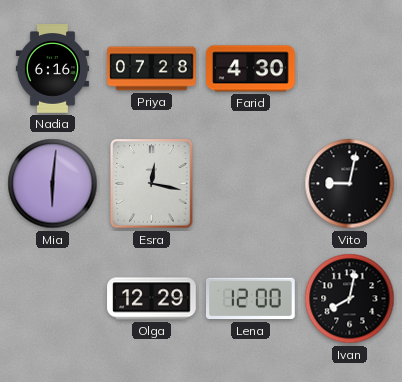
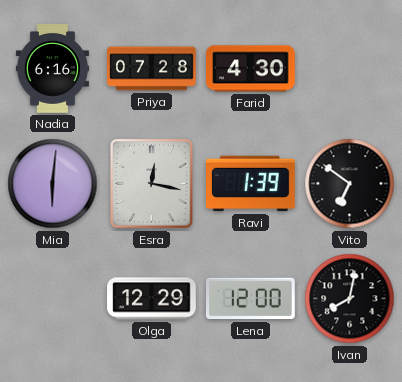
Ravi: none -> 1:39
Vito: 9:02 -> 6:51
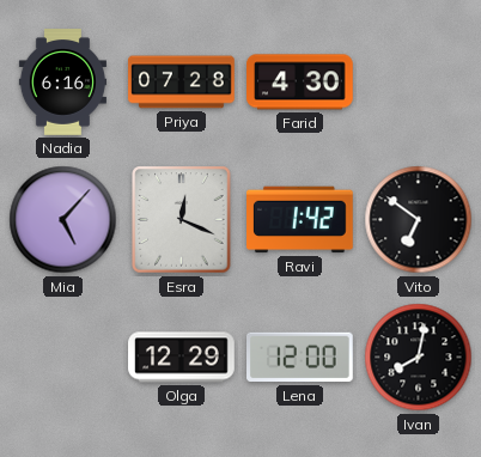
Mia: 6:01 -> 5:07
Esra: 12:17 -> 12:19
Ravi: 1:39 -> 1:42
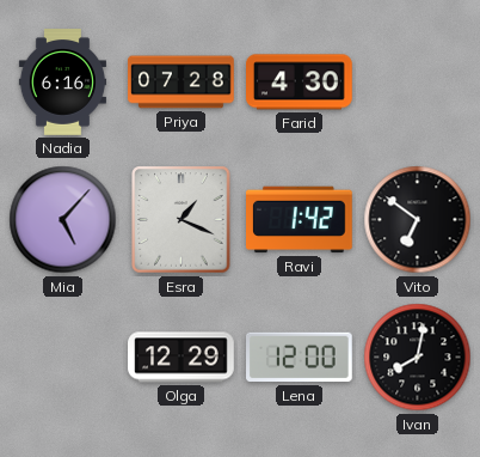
Esra: 12:19 -> 1:19
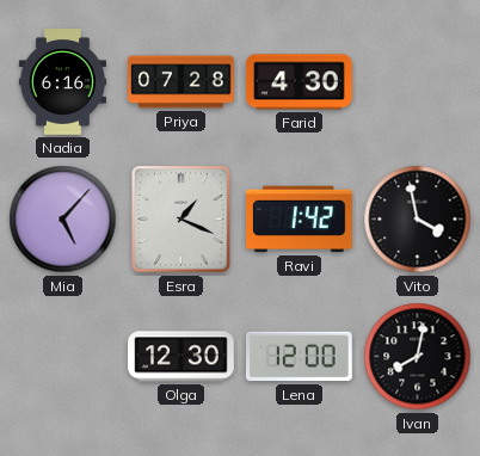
Vito: 6:51 -> 3:58
Olga: 12:29 -> 12:30
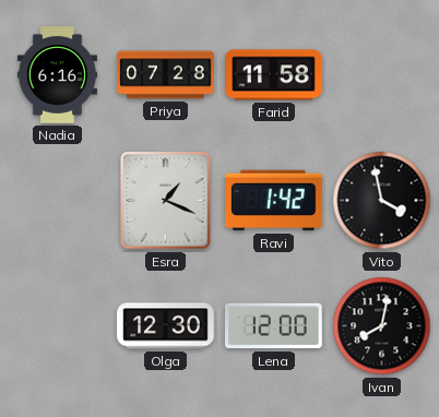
Farid: 4:30 -> 11:58
Mia: 5:07 -> none
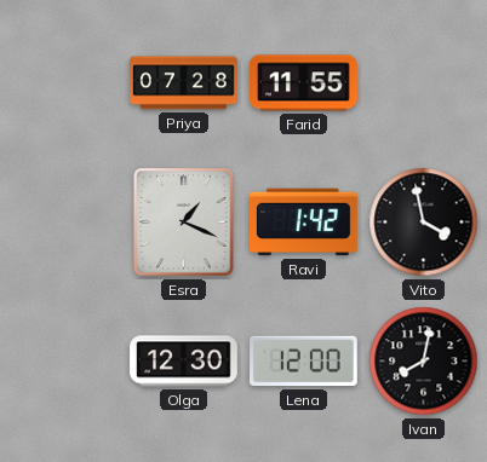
Nadia: 6:16 -> none
Farid: 11:58 -> 11:55
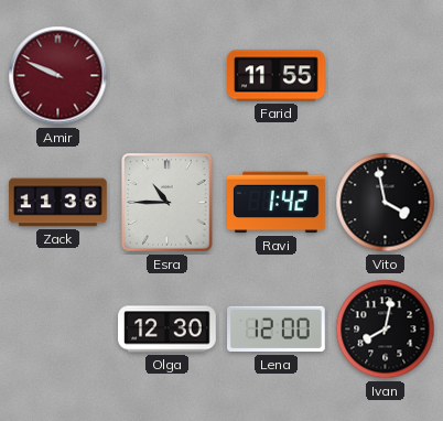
Amir: none -> 9:49
Priya: 07:28 -> none
Zack: none -> 11:36
Esra: 1:19 -> 10:45
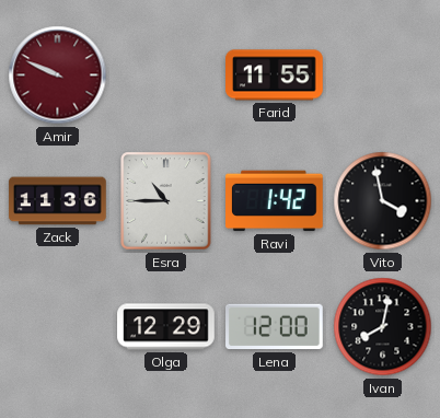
Olga: 12:30 -> 12:29
